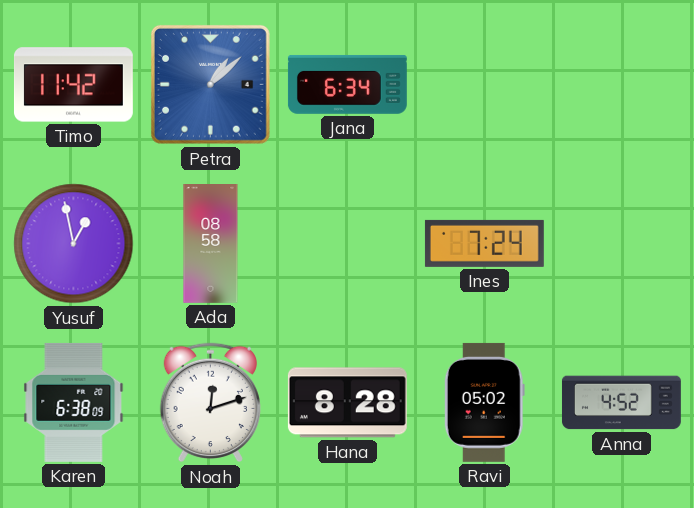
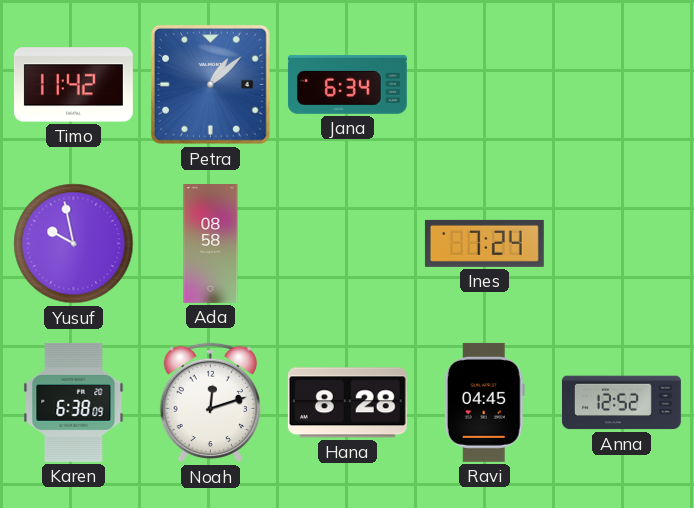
Yusuf: 12:58 -> 9:58
Ravi: 05:02 -> 04:45
Anna: 4:52 -> 12:52
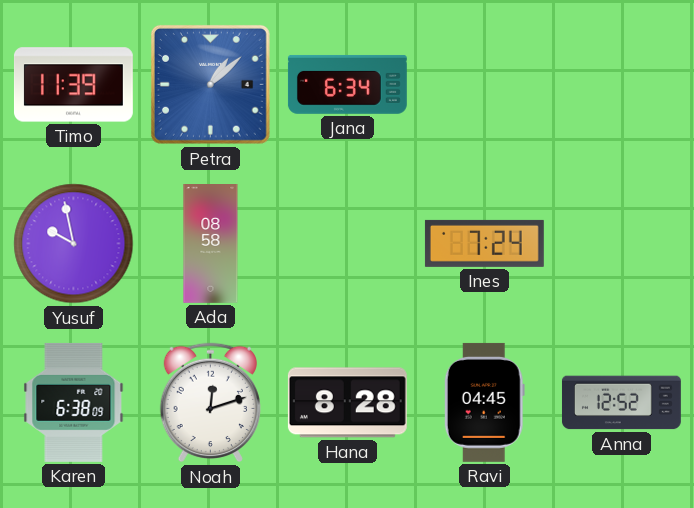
Timo: 11:42 -> 11:39
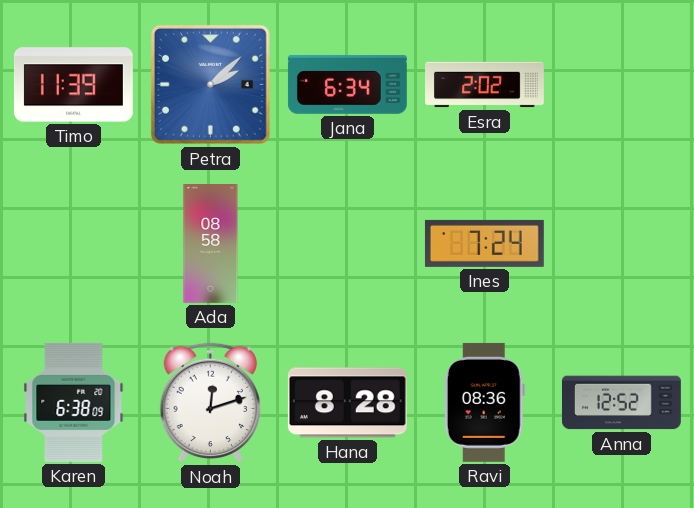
Petra: 1:08 -> 2:08
Esra: none -> 2:02
Yusuf: 9:58 -> none
Ravi: 04:45 -> 08:36
